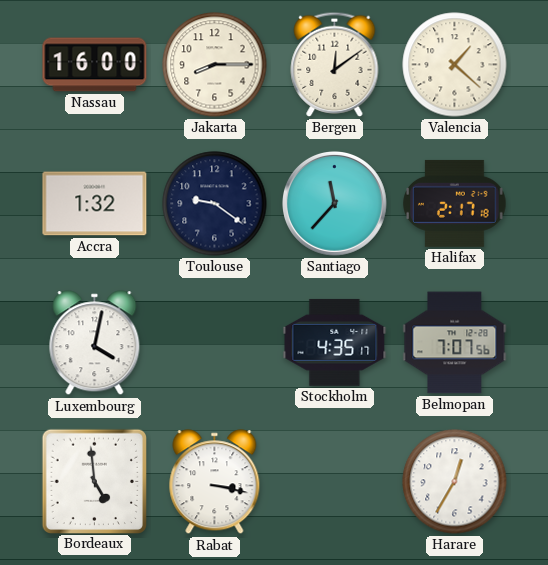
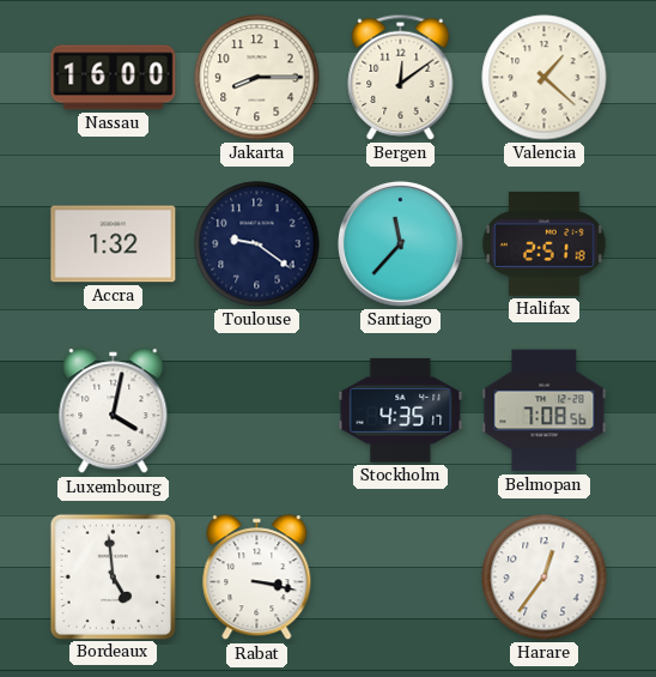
Halifax: 2:17 -> 2:51
Belmopan: 7:07 -> 7:08
Harare: 12:35 -> 12:36
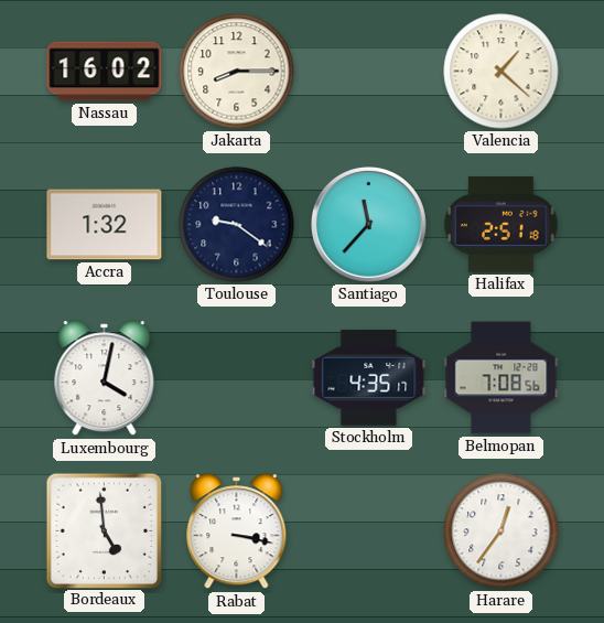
Nassau: 16:00 -> 16:02
Bergen: 12:09 -> none
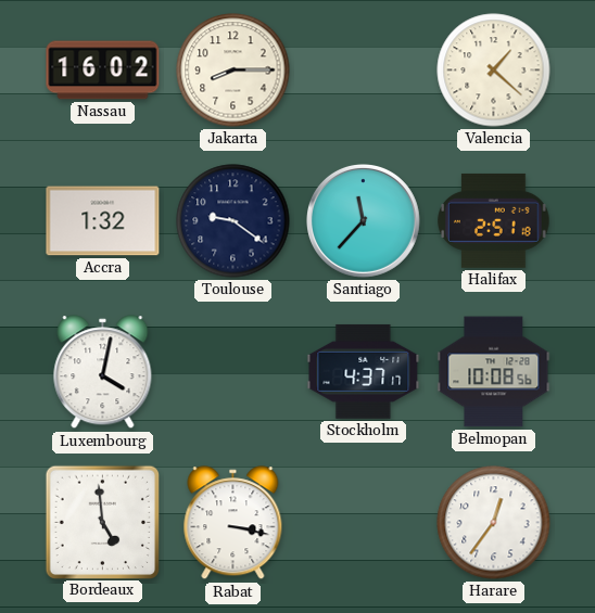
Stockholm: 4:35 -> 4:37
Belmopan: 7:08 -> 10:08
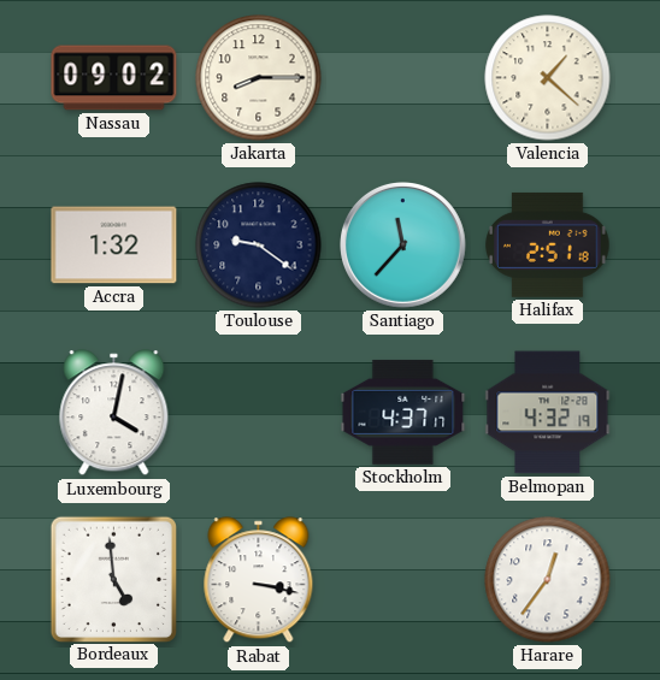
Nassau: 16:02 -> 09:02
Belmopan: 10:08 -> 4:32
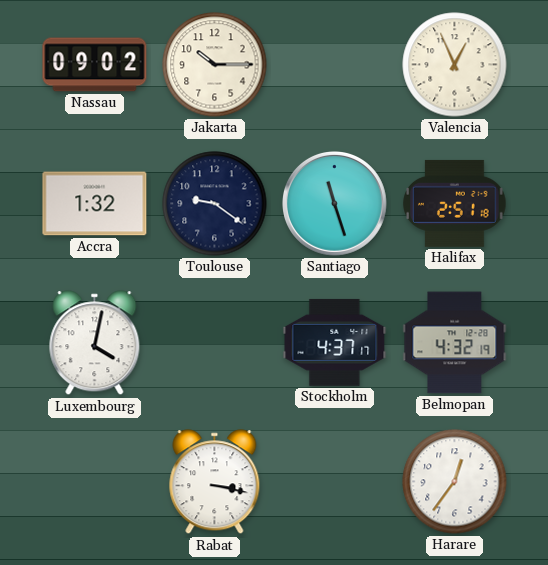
Jakarta: 8:15 -> 10:15
Valencia: 1:22 -> 12:56
Santiago: 11:37 -> 11:27
Bordeaux: 4:59 -> none
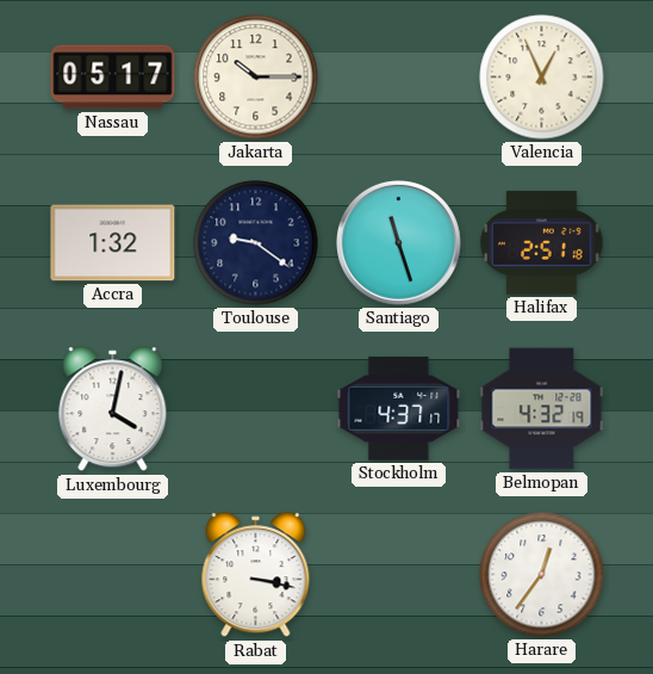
Nassau: 09:02 -> 05:17
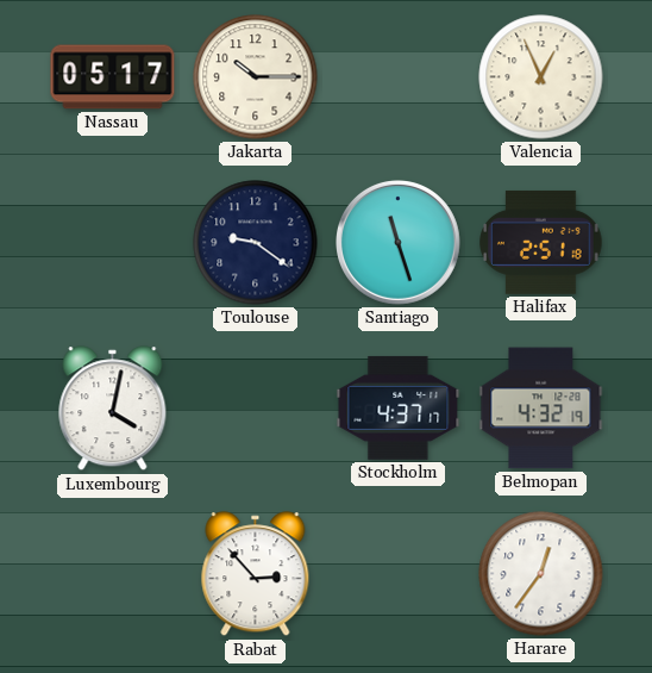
Accra: 1:32 -> none
Rabat: 3:17 -> 2:53
